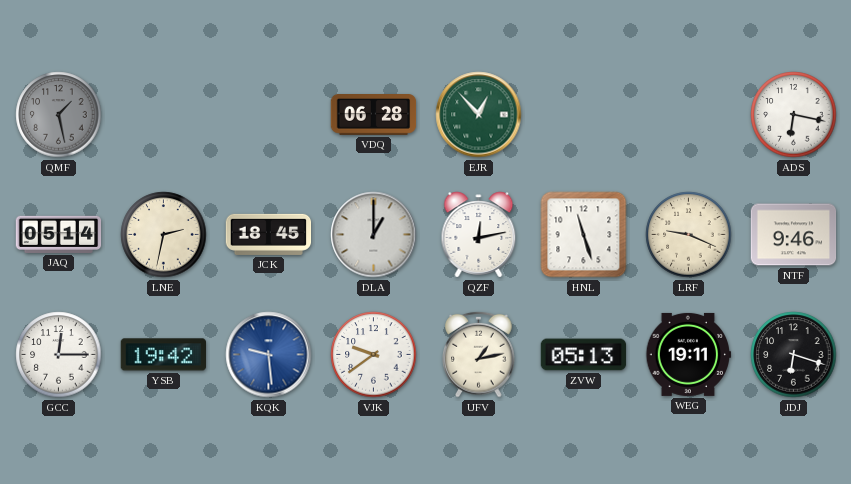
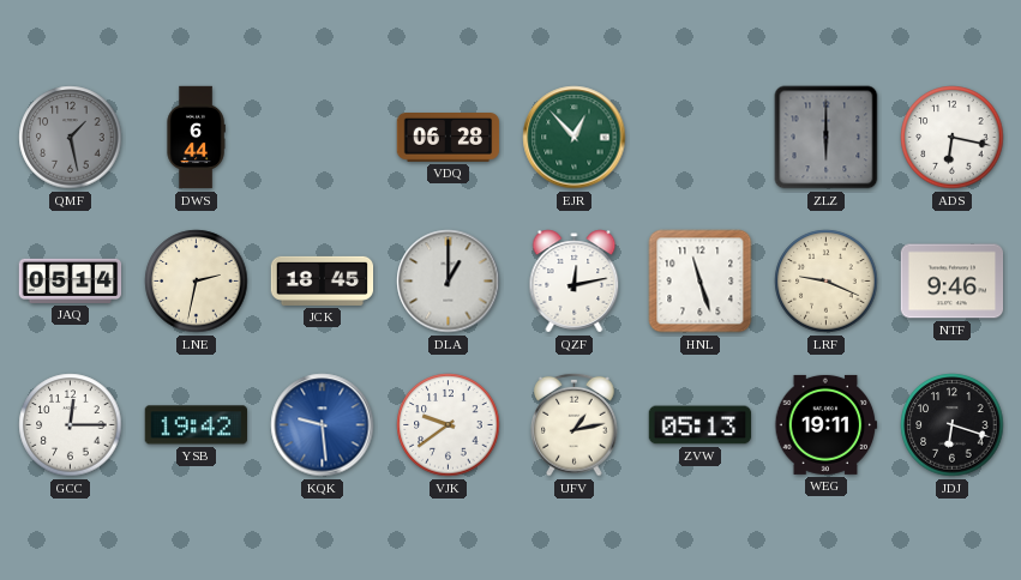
DWS: none -> 6:44
ZLZ: none -> 6:00
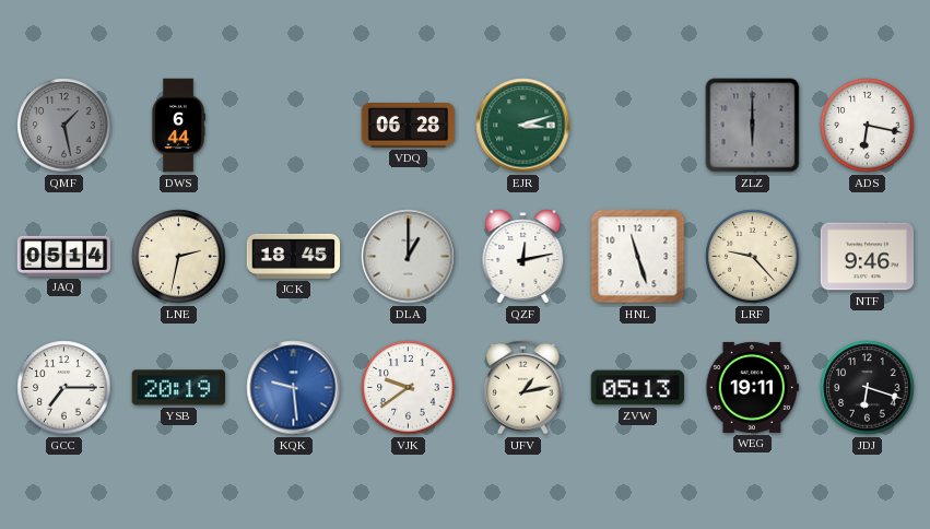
EJR: 12:53 -> 3:12
LRF: 9:19 -> 9:23
GCC: 12:15 -> 7:15
YSB: 19:42 -> 20:19
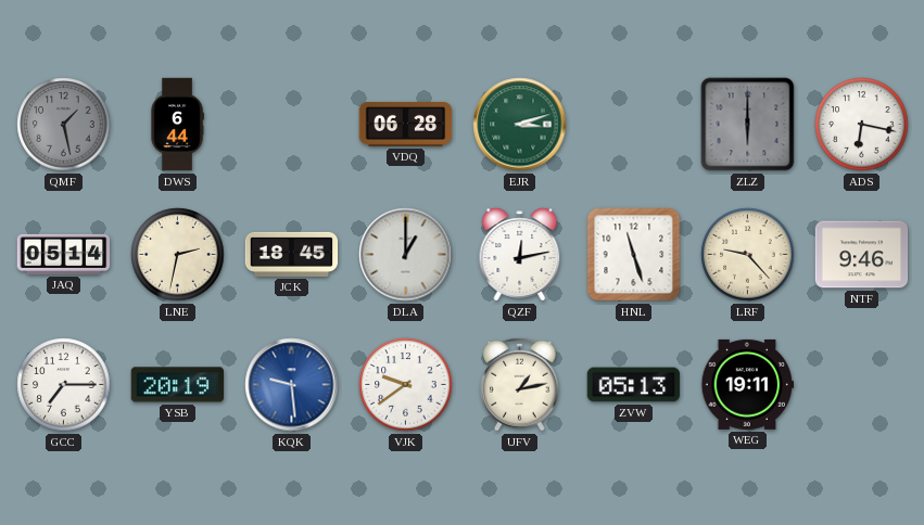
JDJ: 6:18 -> none
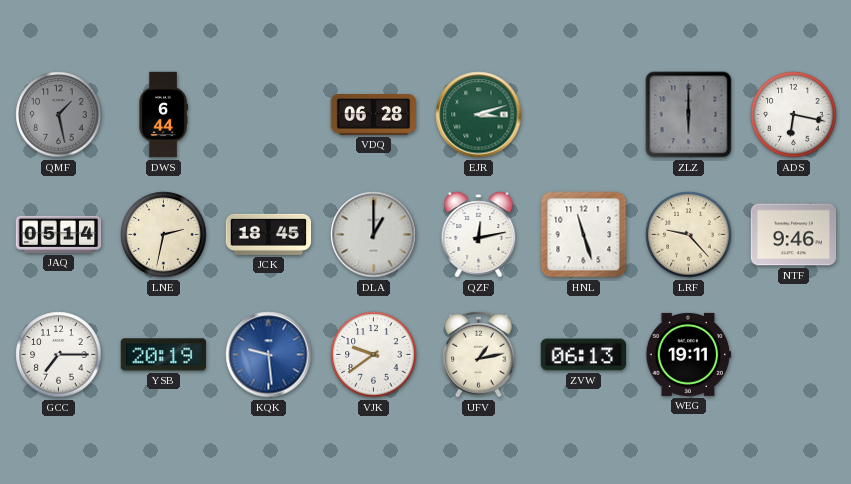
ZVW: 05:13 -> 06:13
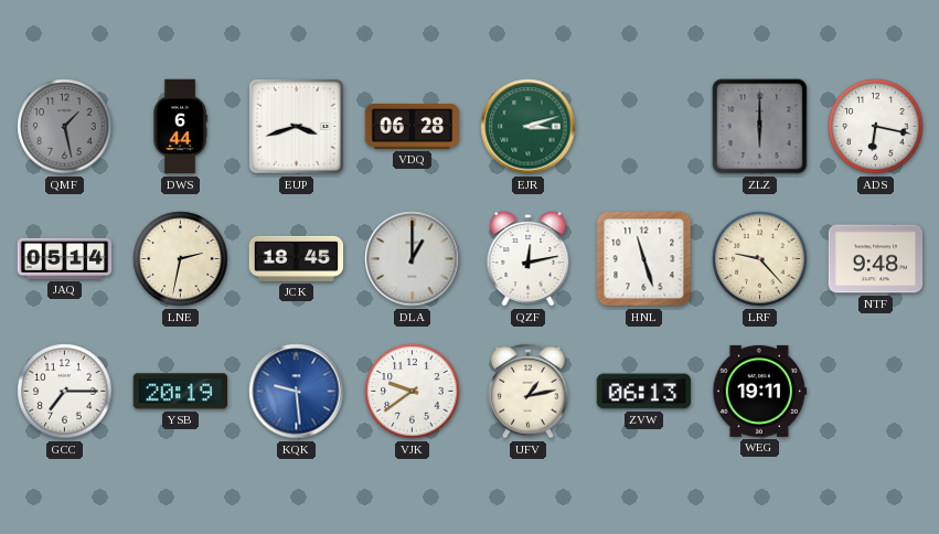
EUP: none -> 3:42
NTF: 9:46 -> 9:48
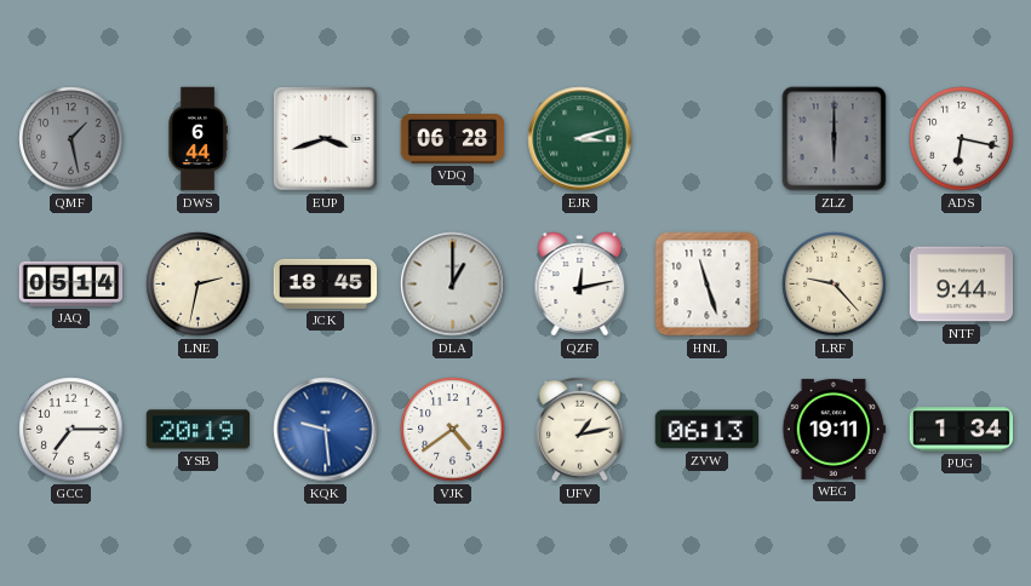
NTF: 9:48 -> 9:44
VJK: 9:39 -> 4:39
PUG: none -> 1:34
